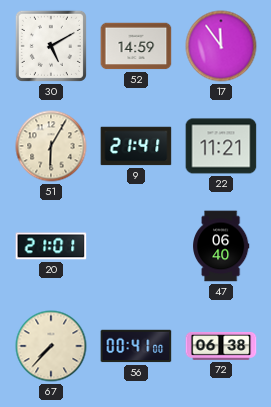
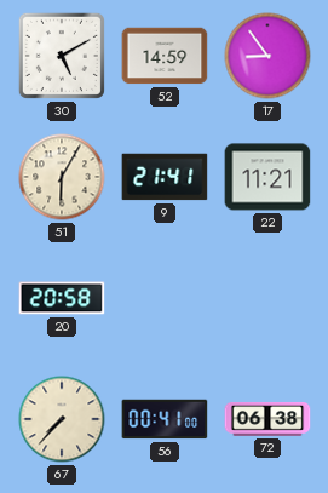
17: 11:54 -> 8:54
20: 21:01 -> 20:58
47: 06:40 -> none
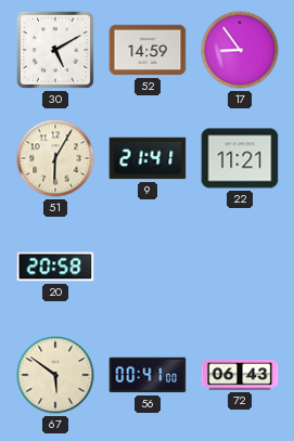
67: 7:37 -> 5:51
72: 06:38 -> 06:43
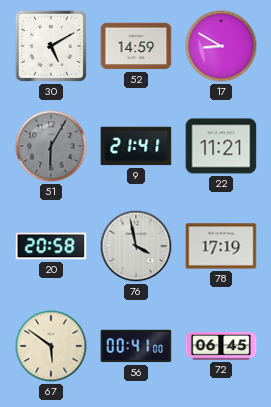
17: 8:54 -> 8:50
51 dial: cream -> grey
76: none -> 3:58
78: none -> 17:19
72: 06:43 -> 06:45
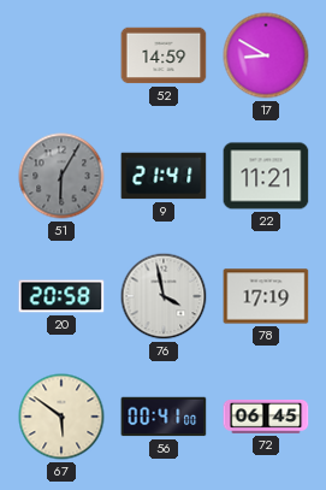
30: 5:10 -> none
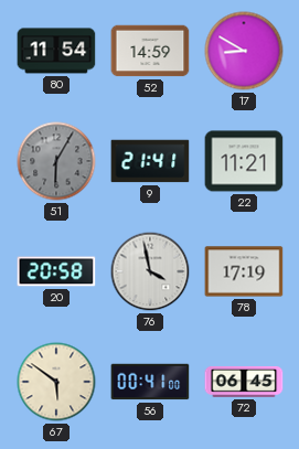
80: none -> 11:54
